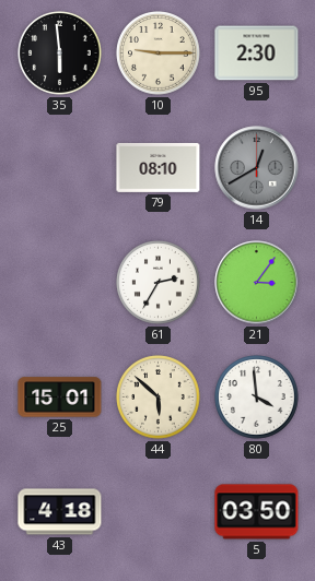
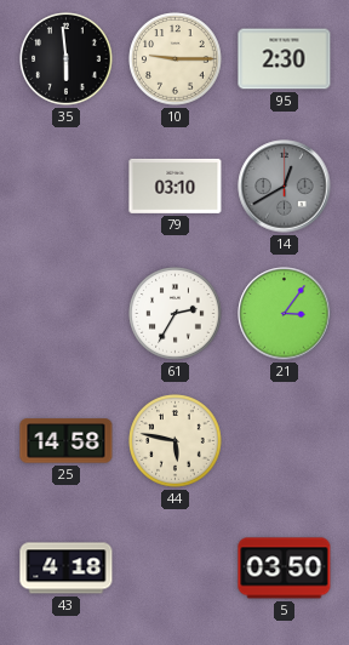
79: 08:10 -> 03:10
25: 15:01 -> 14:58
44: 5:52 -> 5:47
80: 3:59 -> none
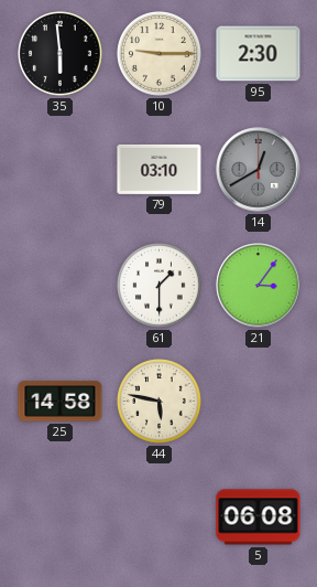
61: 2:35 -> 1:30
43: 4:18 -> none
5: 03:50 -> 06:08
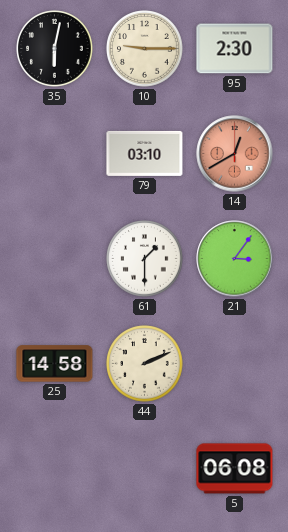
35: 5:59 -> 6:02
14 dial: grey -> salmon
44: 5:47 -> 2:11
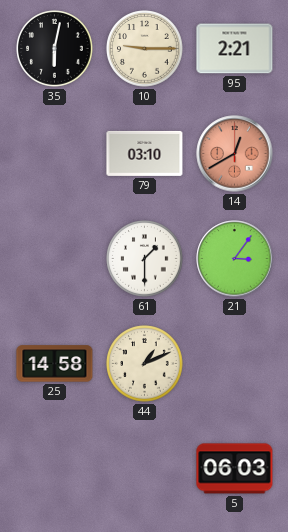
95: 2:30 -> 2:21
44: 2:11 -> 1:11
5: 06:08 -> 06:03
